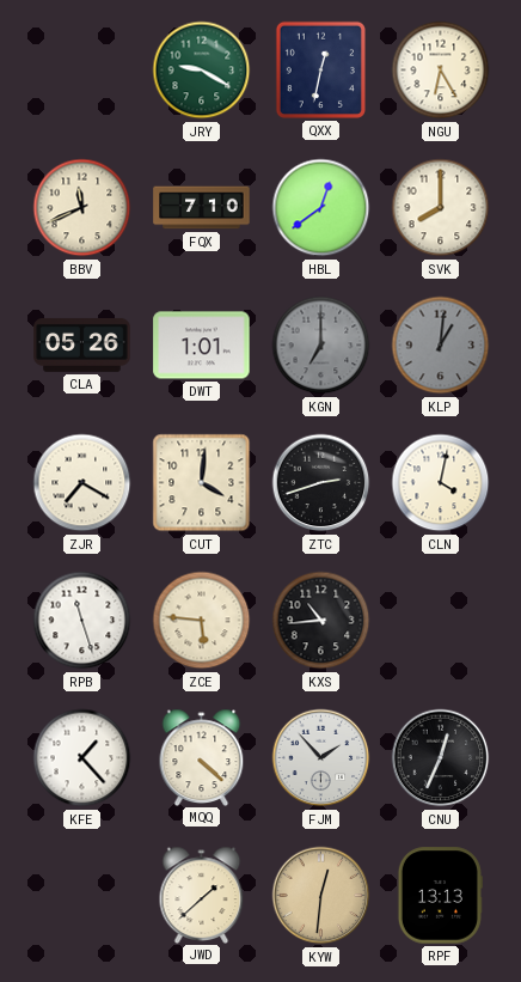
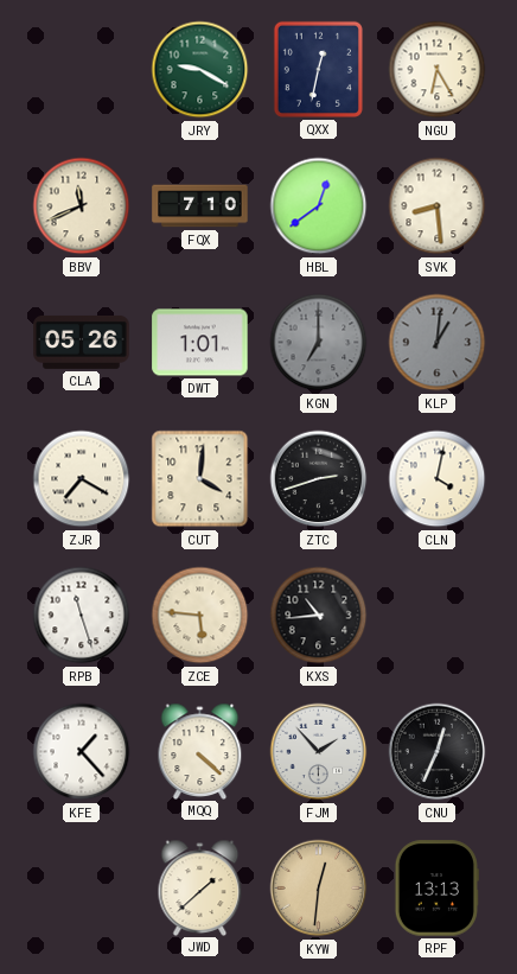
SVK: 8:00 -> 8:29
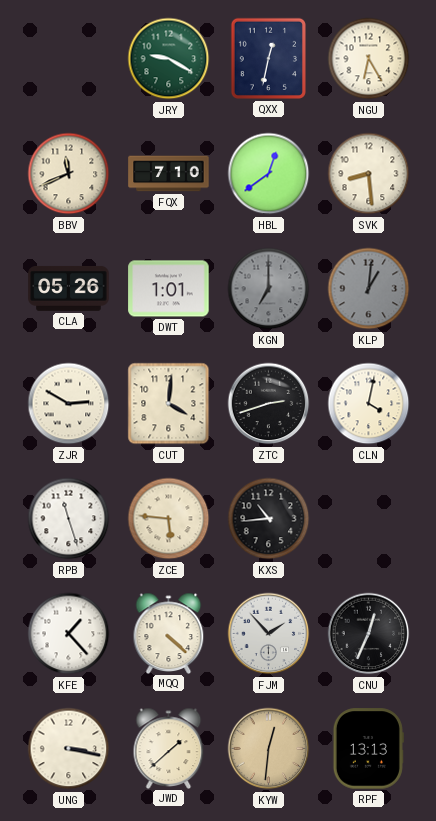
ZJR: 7:20 -> 2:50
UNG: none -> 3:17
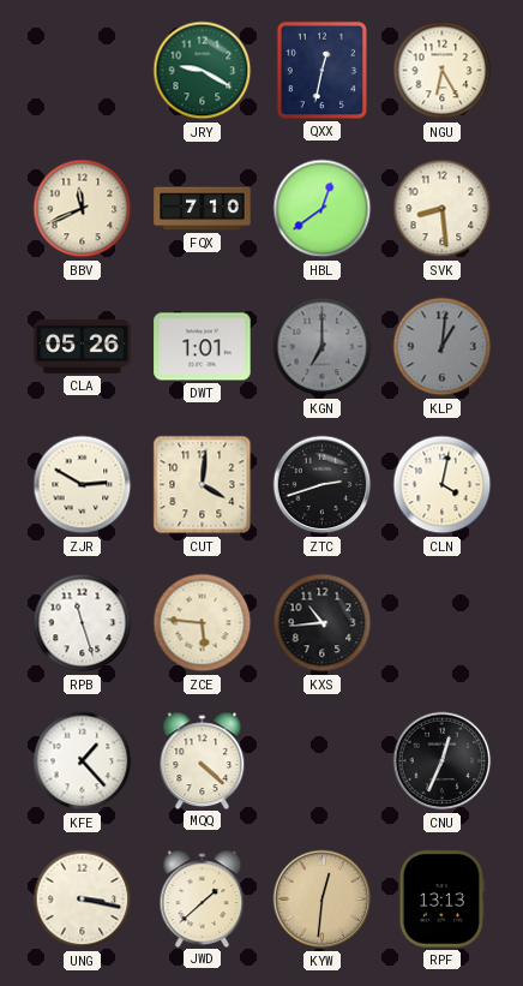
FJM: 1:53 -> none
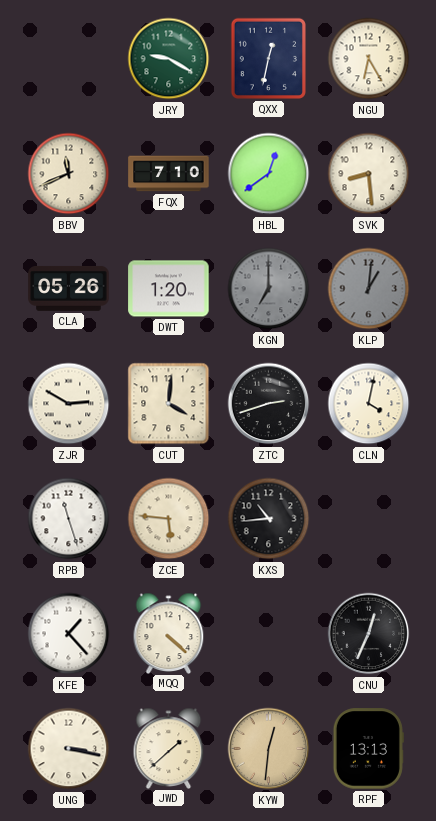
DWT: 1:01 -> 1:20
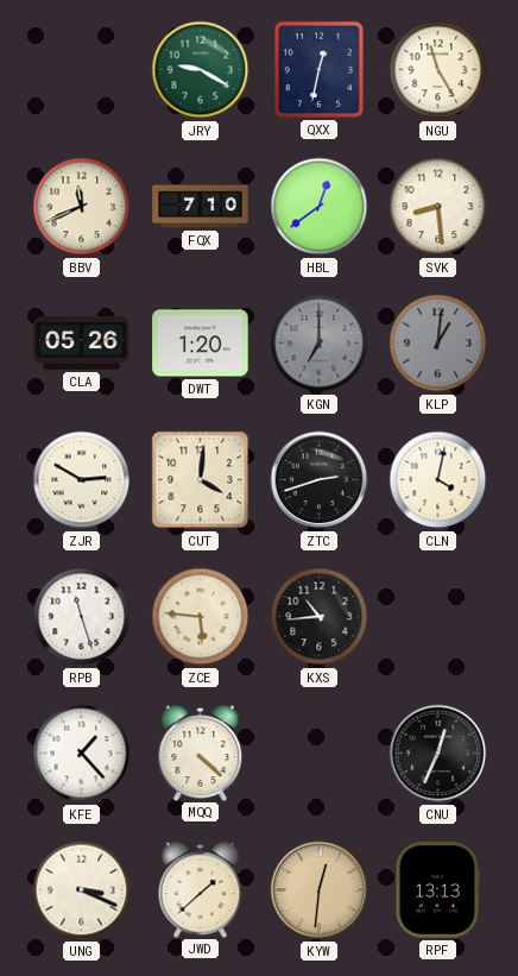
NGU: 6:25 -> 11:25
UNG: 3:17 -> 3:19
